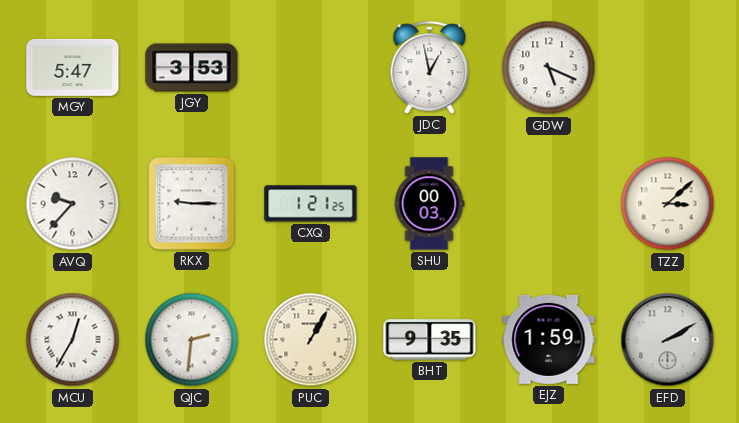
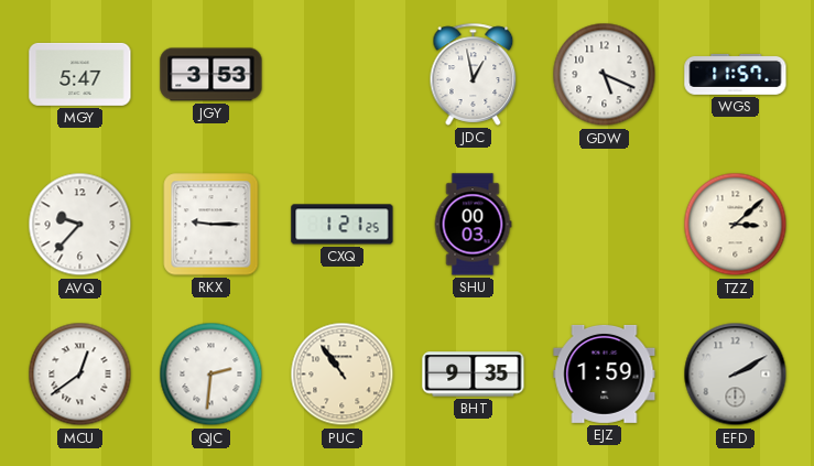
WGS: none -> 11:57
MCU: 12:35 -> 12:39
PUC: 1:05 -> 10:54
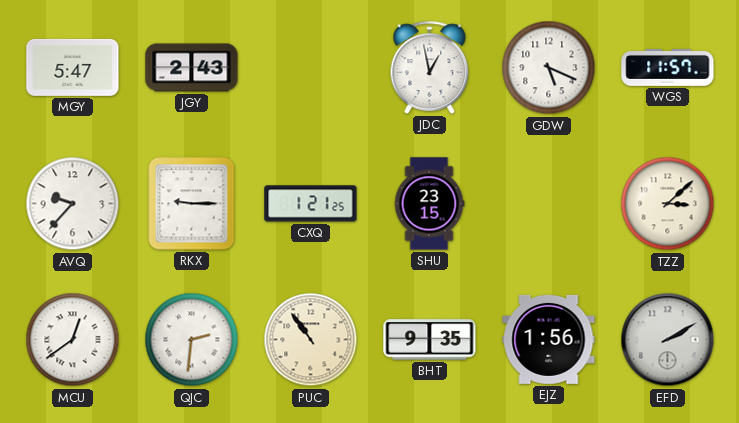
JGY: 3:53 -> 2:43
SHU: 00:03 -> 23:15
EJZ: 1:59 -> 1:56
